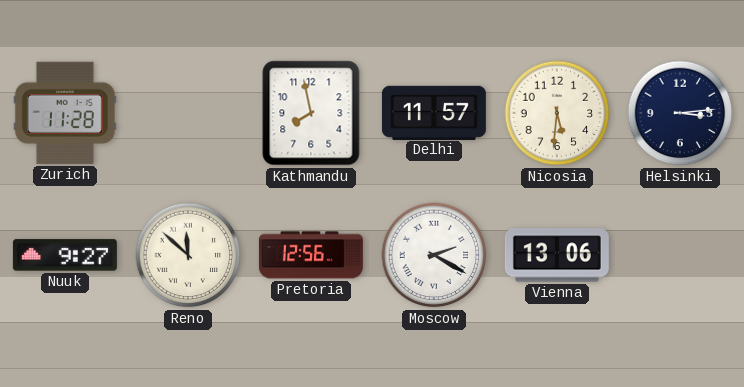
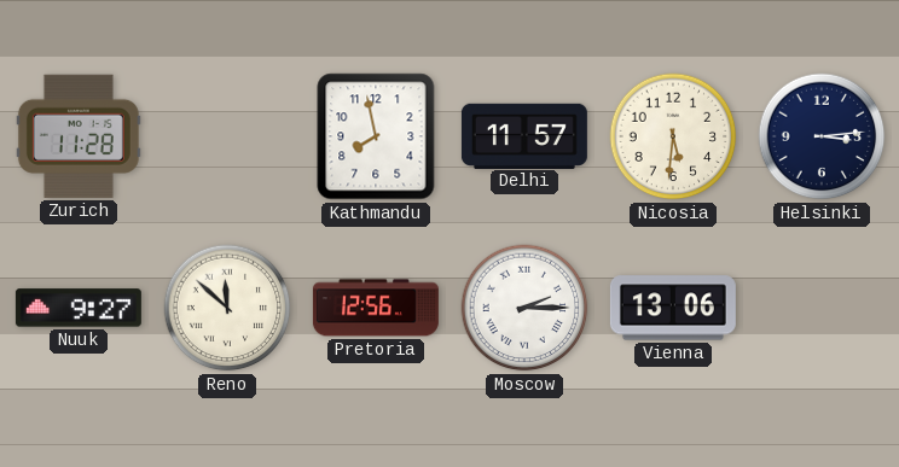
Moscow: 2:20 -> 2:15
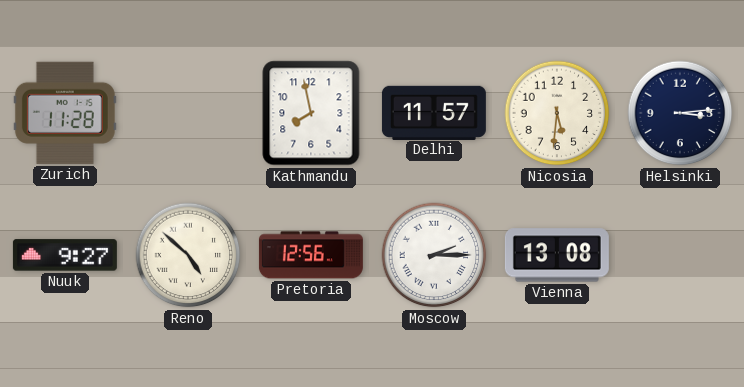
Reno: 11:52 -> 4:52
Vienna: 13:06 -> 13:08
